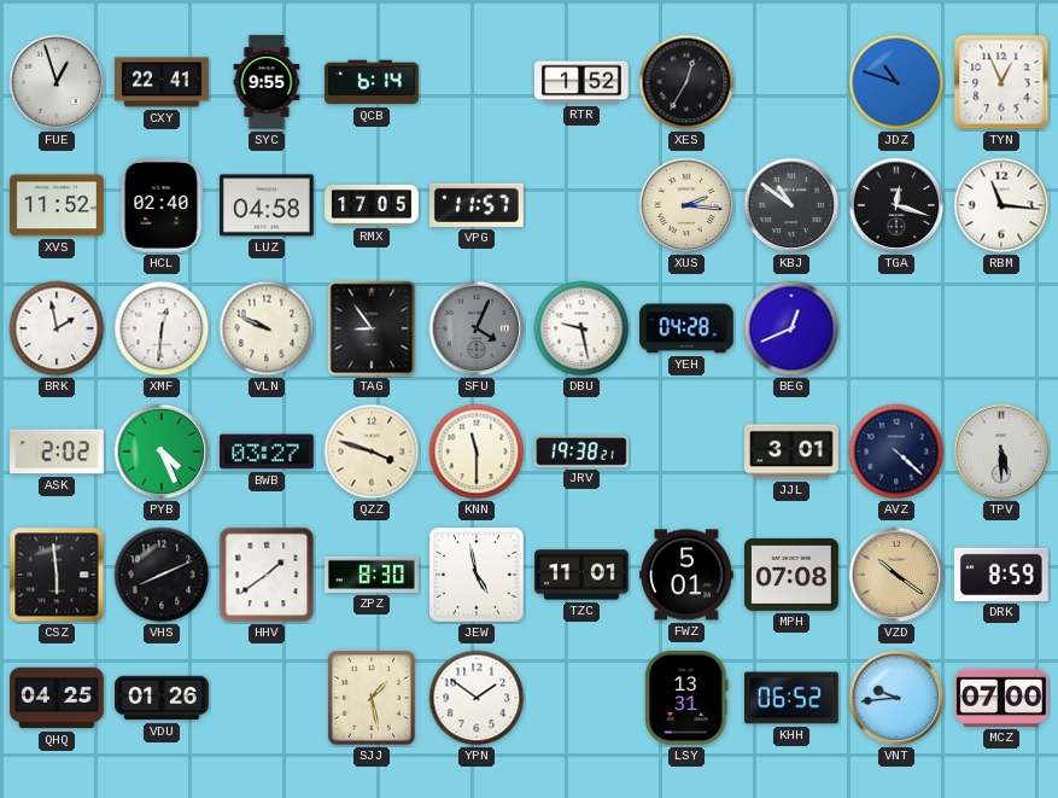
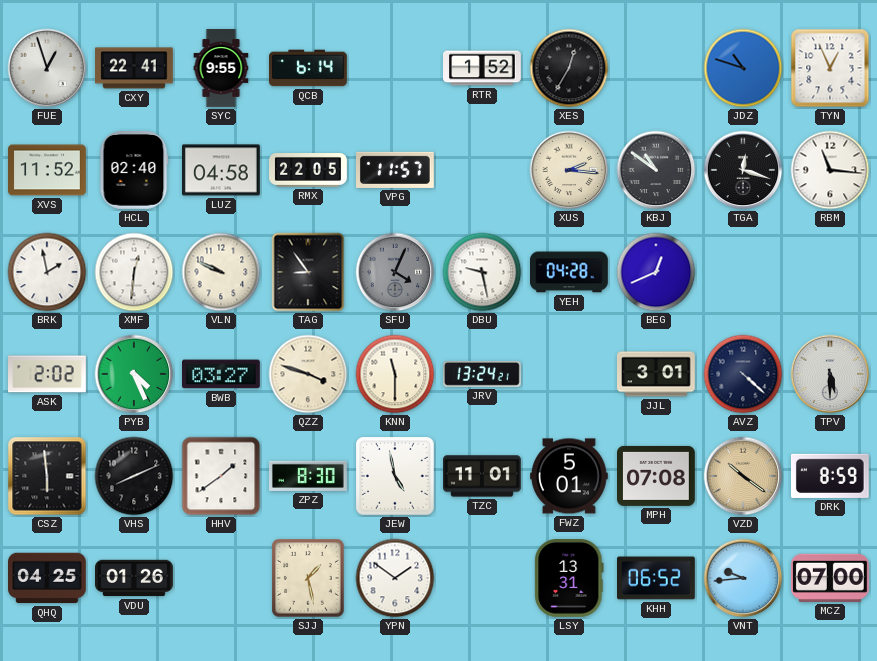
RMX: 17:05 -> 22:05
JRV: 19:38 -> 13:24
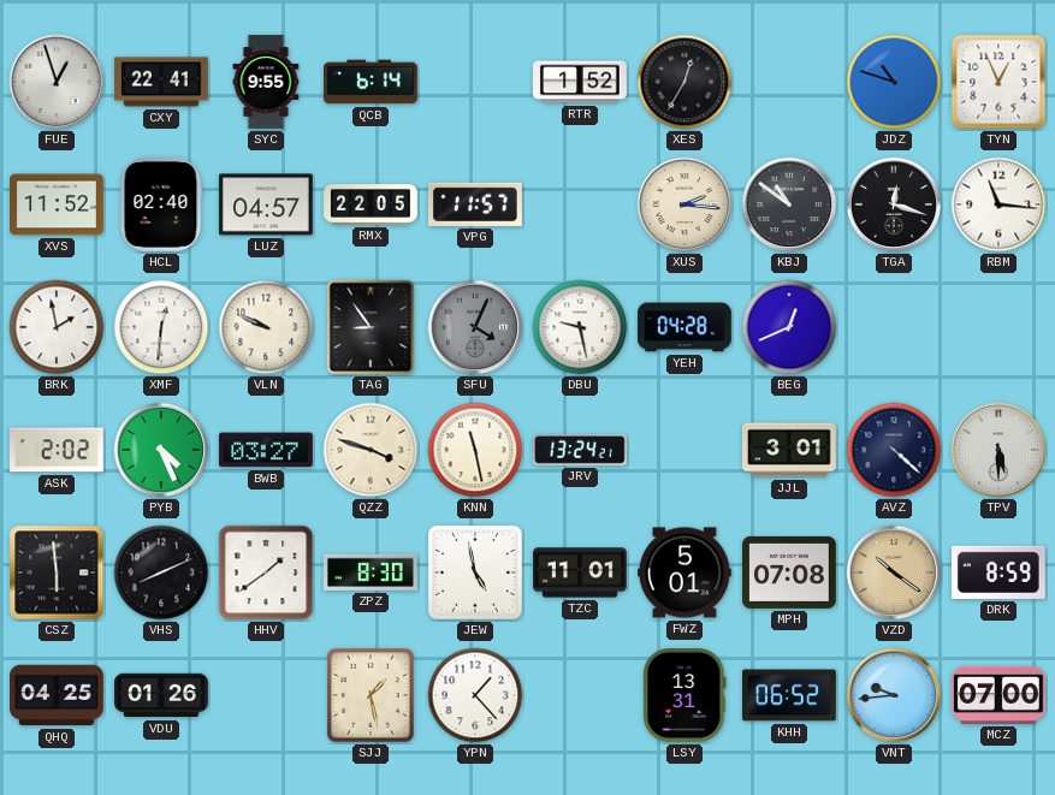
LUZ: 04:58 -> 04:57
KNN: 11:30 -> 11:28
YPN: 1:51 -> 1:23
